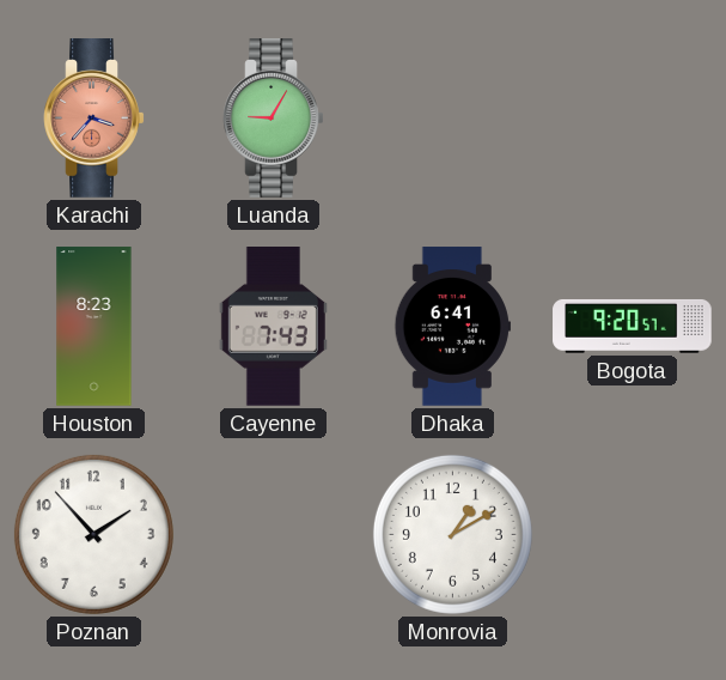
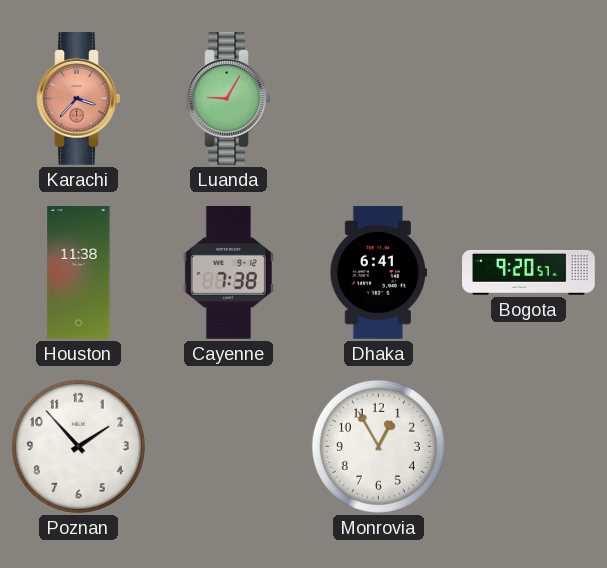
Houston: 8:23 -> 11:38
Cayenne: 7:43 -> 7:38
Monrovia: 1:10 -> 12:55
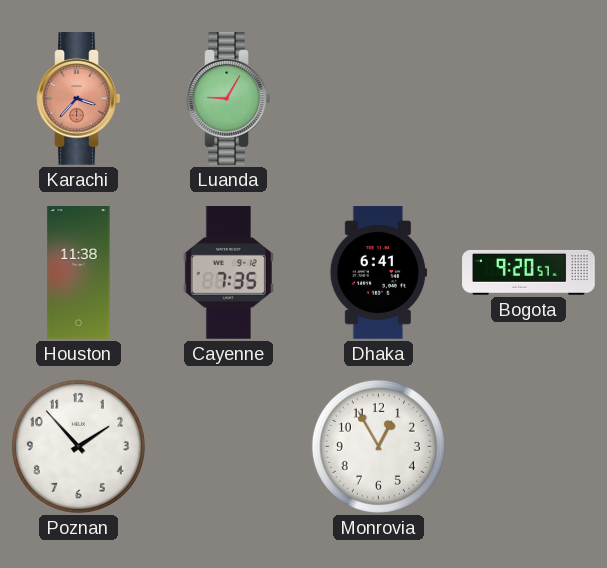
Cayenne: 7:38 -> 7:35
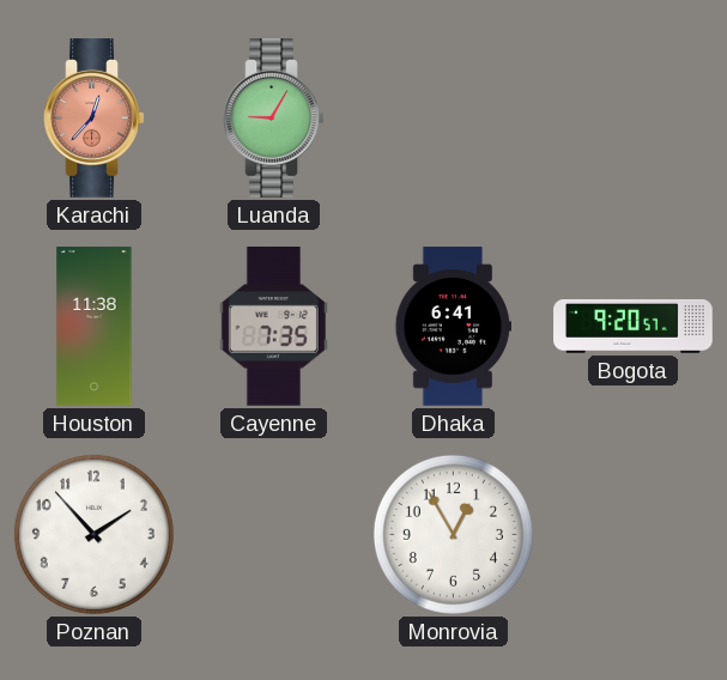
Karachi: 3:37 -> 12:37
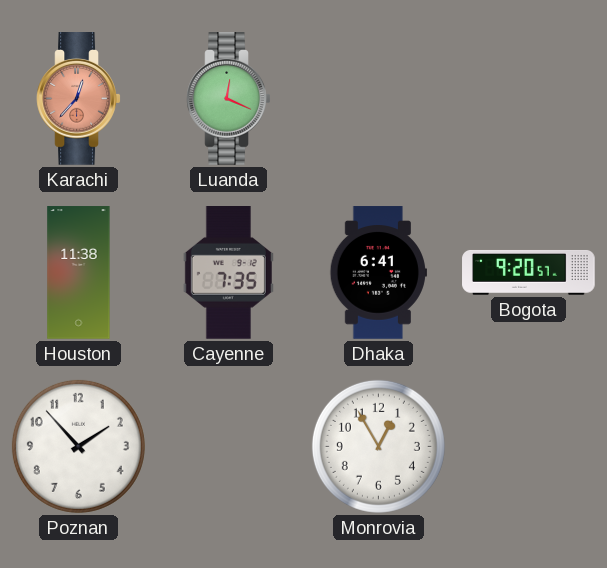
Luanda: 9:05 -> 12:19
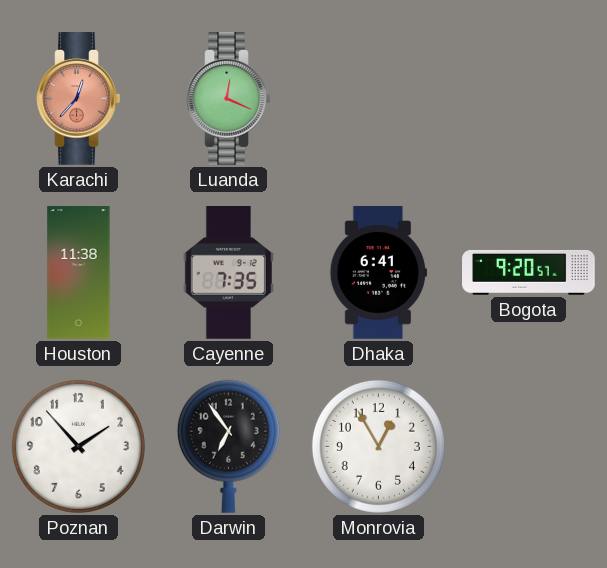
Darwin: none -> 6:54
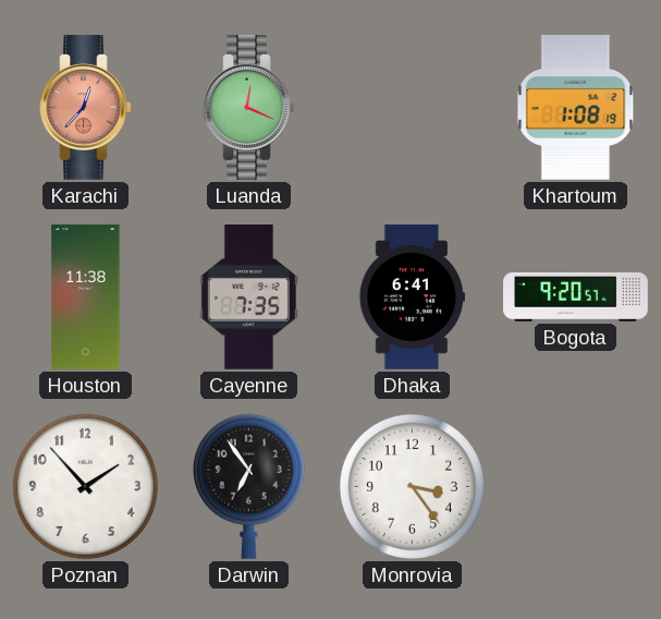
Khartoum: none -> 1:08
Monrovia: 12:55 -> 3:24
